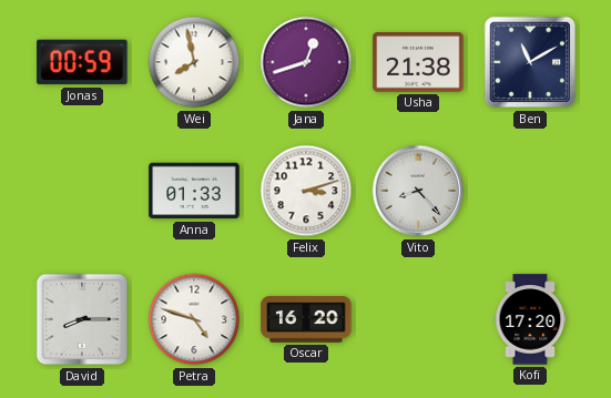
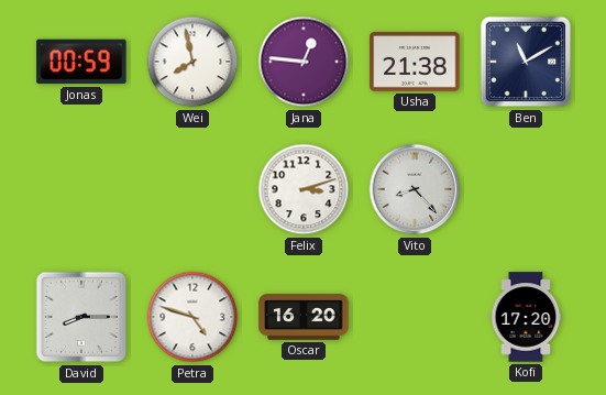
Jana: 12:42 -> 12:46
Anna: 01:33 -> none
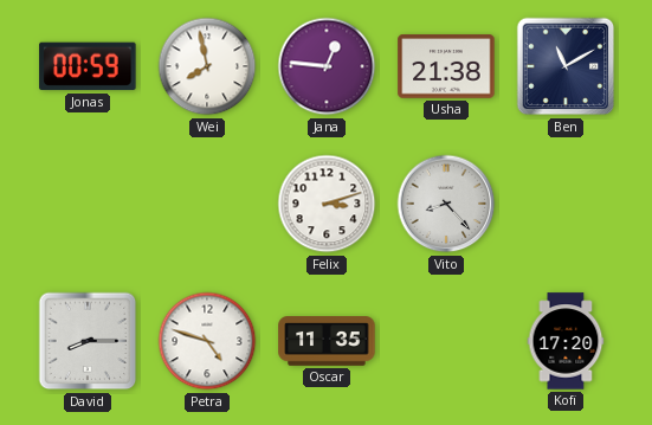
Oscar: 16:20 -> 11:35
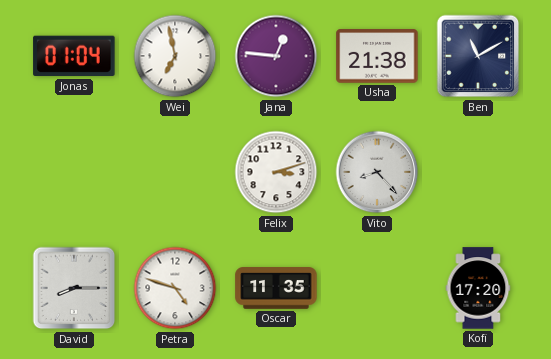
Jonas: 00:59 -> 01:04
Wei: 7:58 -> 6:58
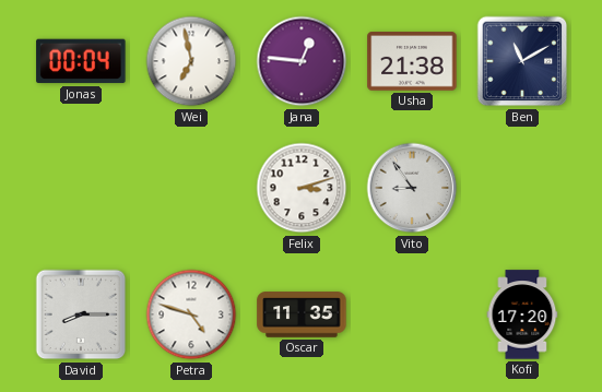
Jonas: 01:04 -> 00:04
Vito: 8:23 -> 8:54
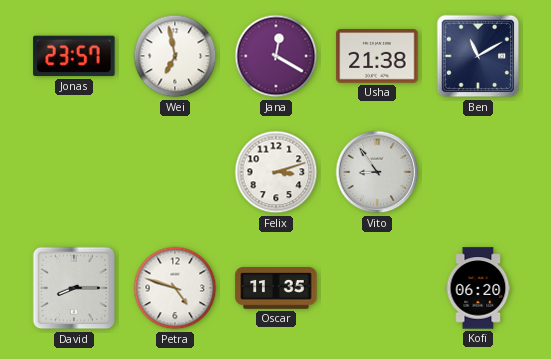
Jonas: 00:04 -> 23:57
Jana: 12:46 -> 12:20
Kofi: 17:20 -> 06:20
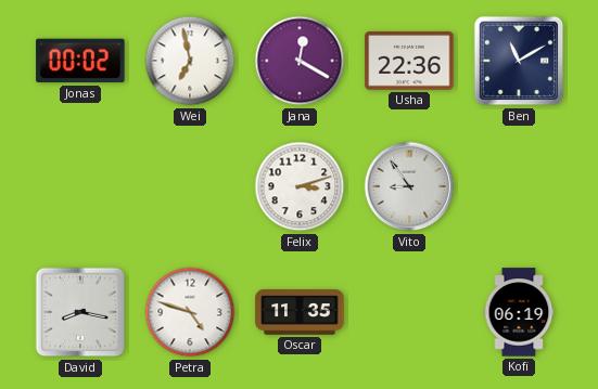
Jonas: 23:57 -> 00:02
Usha: 21:38 -> 22:36
David: 8:15 -> 8:17
Kofi: 06:20 -> 06:19
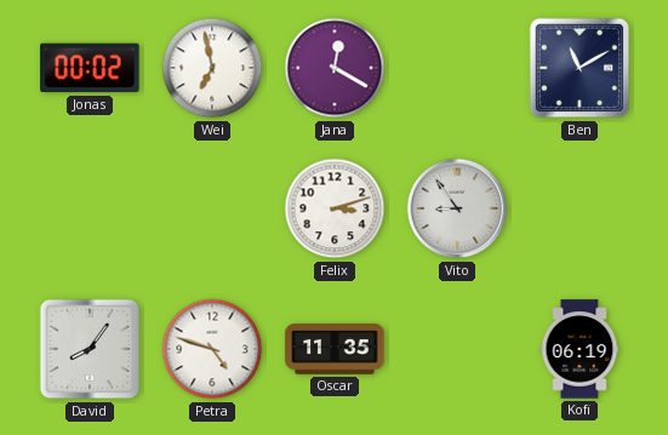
Usha: 22:36 -> none
David: 8:17 -> 8:06
